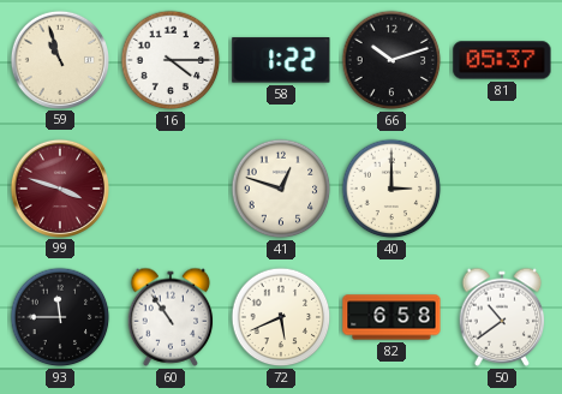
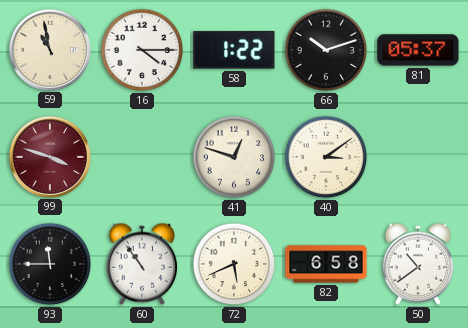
59: 10:57 -> 10:58
40: 3:00 -> 3:09
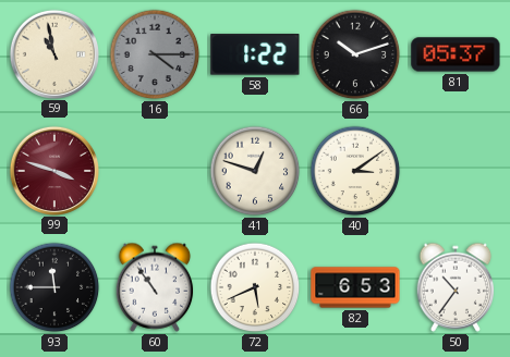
16 dial: white -> grey
82: 6:58 -> 6:53
50: 10:39 -> 10:36
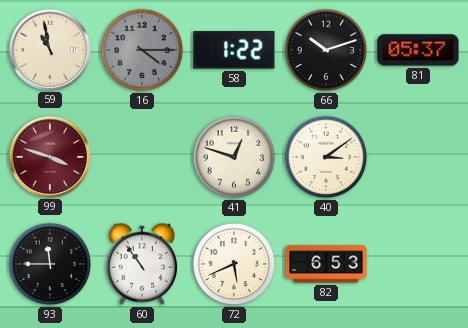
50: 10:36 -> none
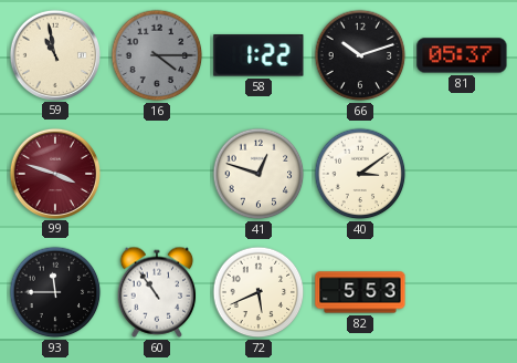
82: 6:53 -> 5:53
